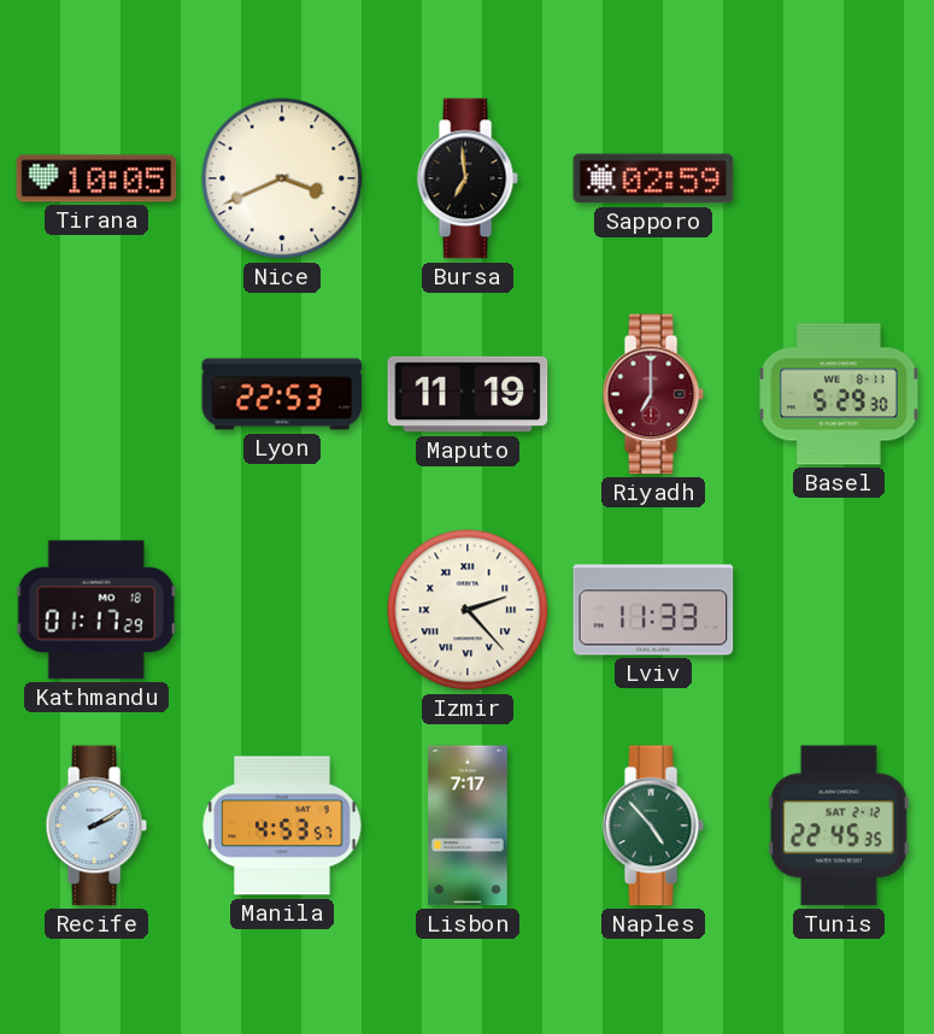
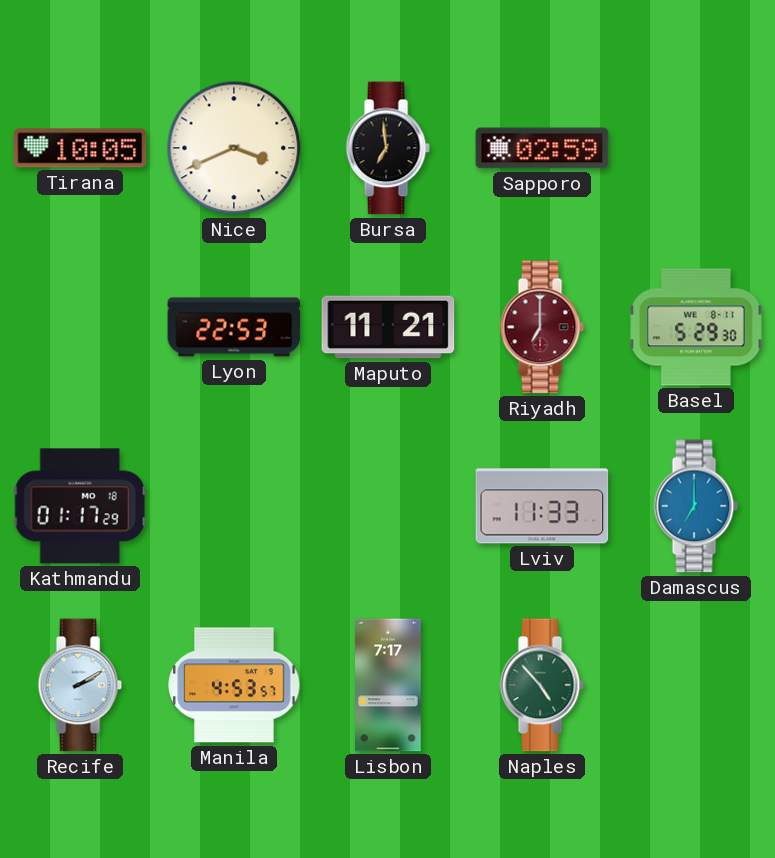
Maputo: 11:19 -> 11:21
Izmir: 2:23 -> none
Damascus: none -> 7:00
Tunis: 22:45 -> none
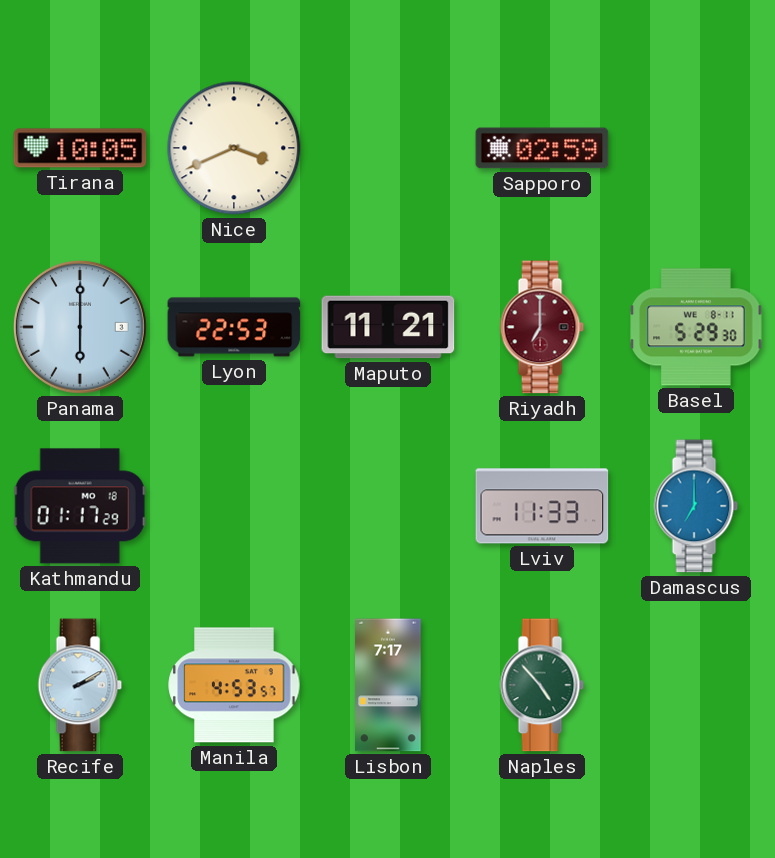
Bursa: 6:59 -> none
Panama: none -> 6:00
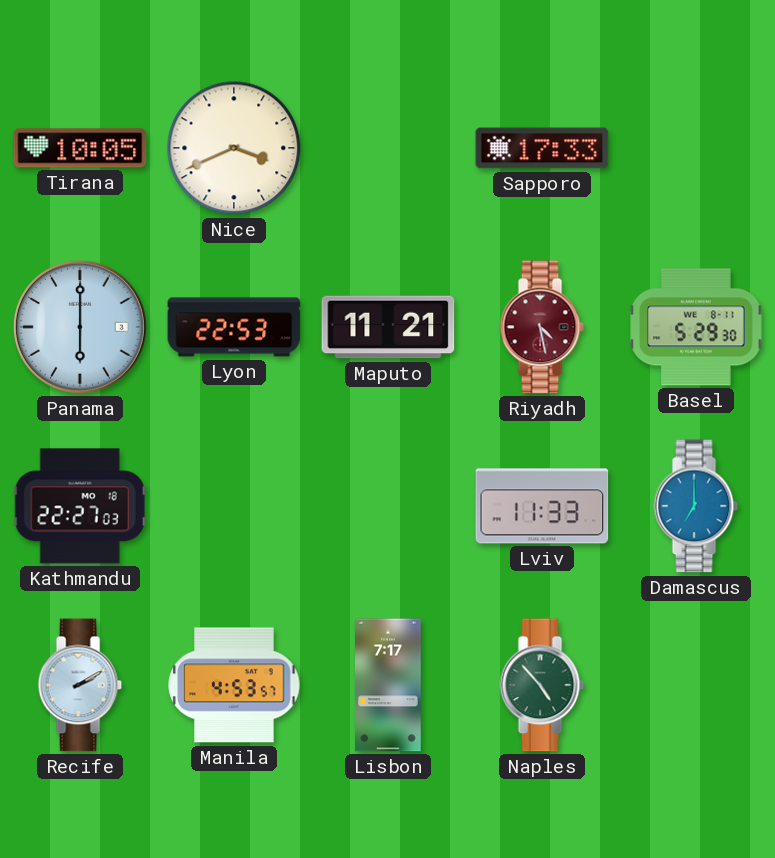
Sapporo: 02:59 -> 17:33
Riyadh: 7:00 -> 4:28
Kathmandu: 01:17 -> 22:27
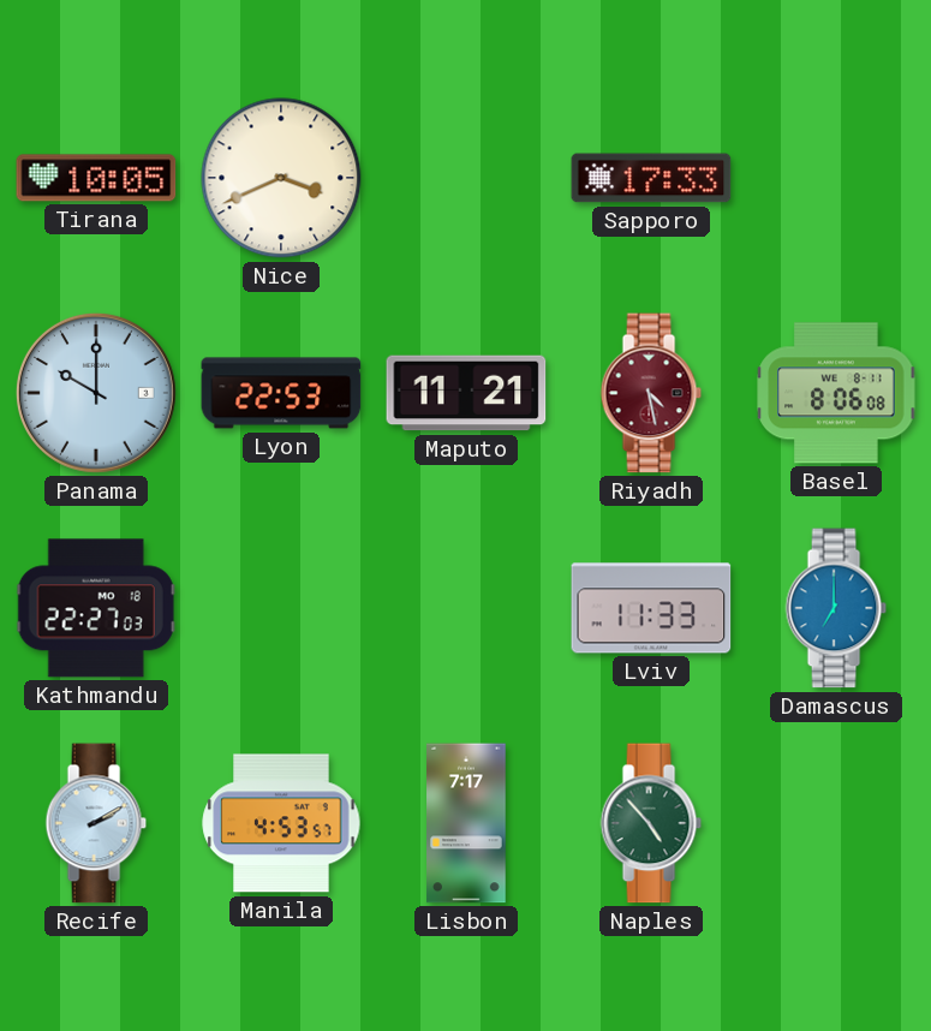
Panama: 6:00 -> 10:00
Basel: 5:29 -> 8:06
